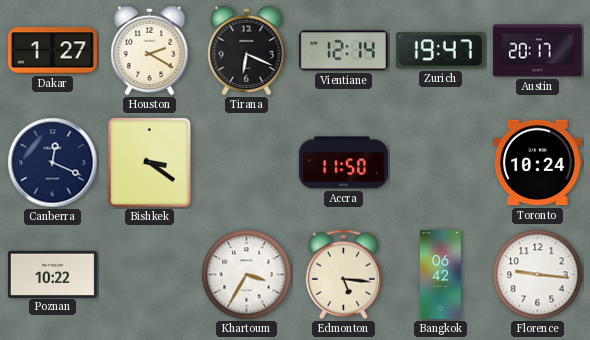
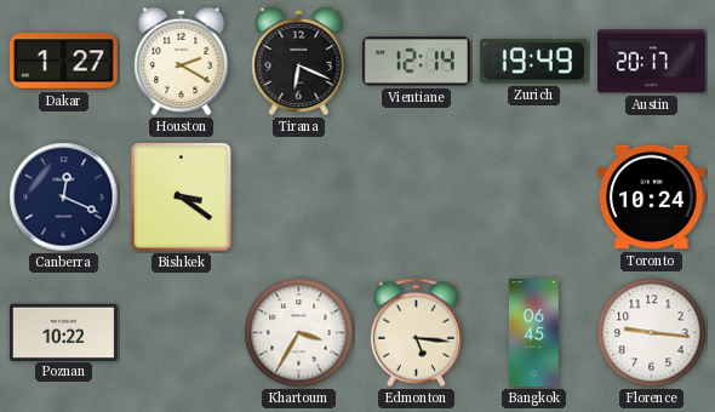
Zurich: 19:47 -> 19:49
Accra: 11:50 -> none
Bangkok: 06:42 -> 06:45
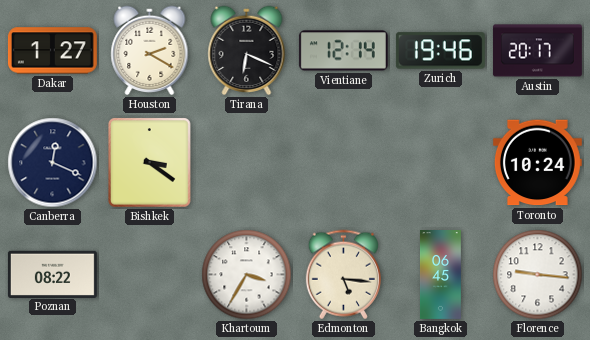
Zurich: 19:49 -> 19:46
Poznan: 10:22 -> 08:22
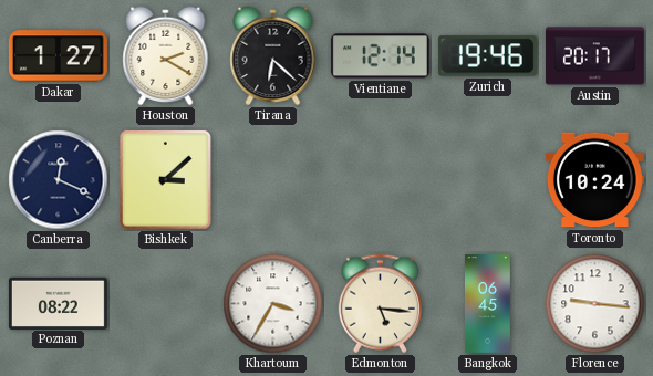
Tirana: 6:19 -> 6:22
Bishkek: 3:21 -> 3:08
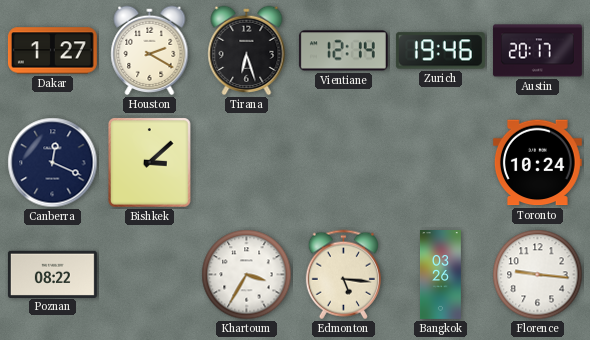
Tirana: 6:22 -> 6:27
Bangkok: 06:45 -> 03:26
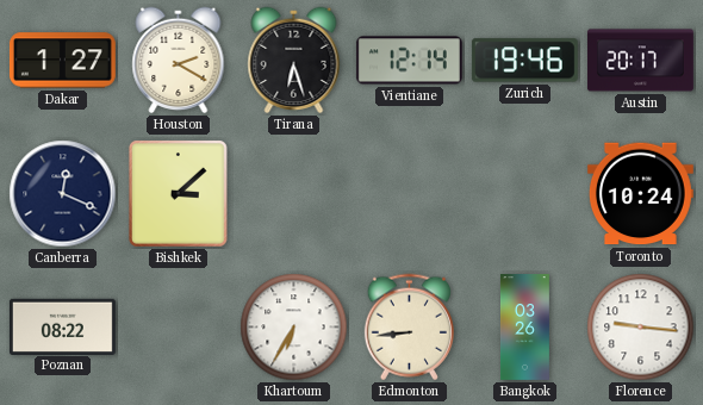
Khartoum: 3:35 -> 6:35
Edmonton: 5:16 -> 8:44
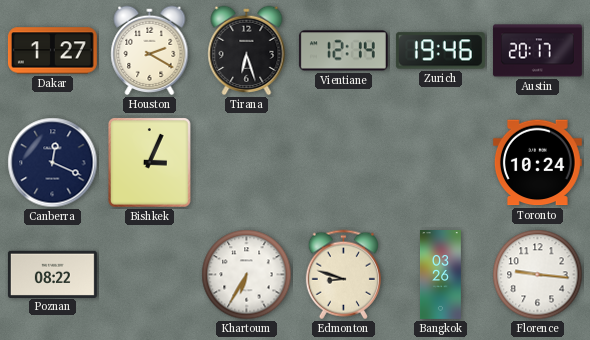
Bishkek: 3:08 -> 3:04
Edmonton: 8:44 -> 8:48
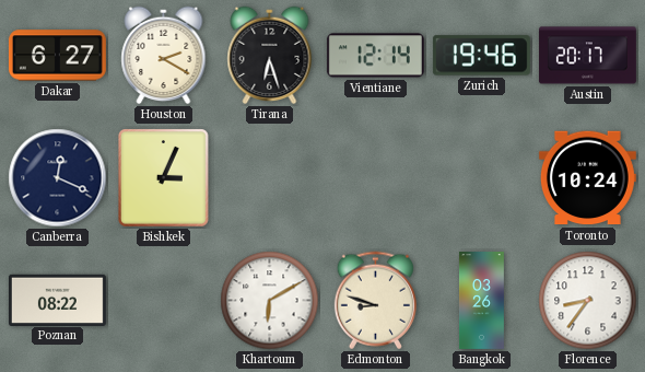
Dakar: 1:27 -> 6:27
Khartoum: 6:35 -> 6:10
Florence: 9:16 -> 8:36
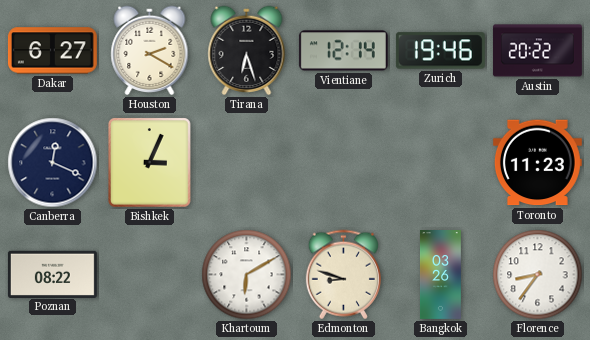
Austin: 20:17 -> 20:22
Toronto: 10:24 -> 11:23
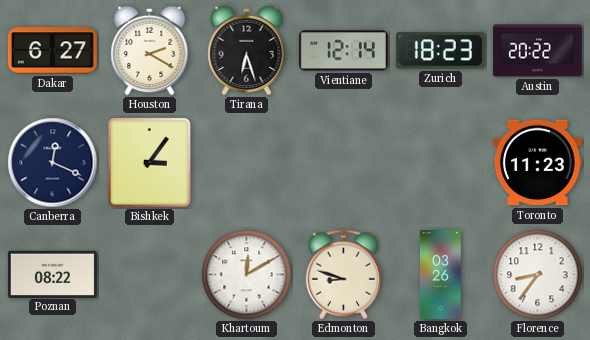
Zurich: 19:46 -> 18:23
Bishkek: 3:04 -> 3:06
Khartoum: 6:10 -> 12:10
